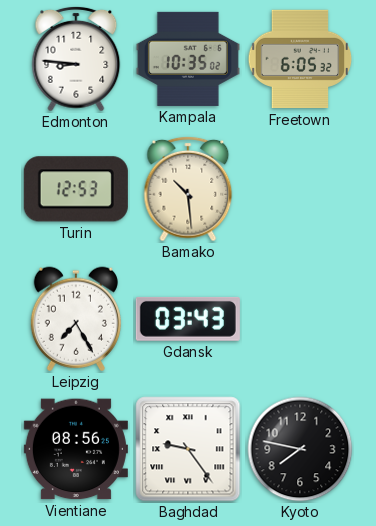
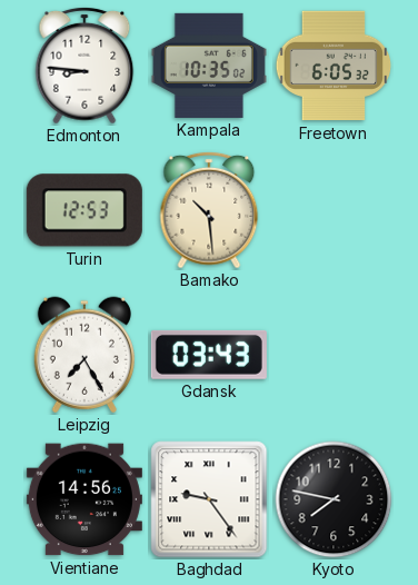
Vientiane: 08:56 -> 14:56
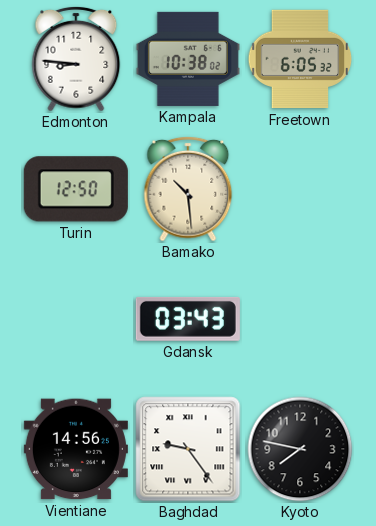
Kampala: 10:35 -> 10:38
Turin: 12:53 -> 12:50
Leipzig: 7:25 -> none
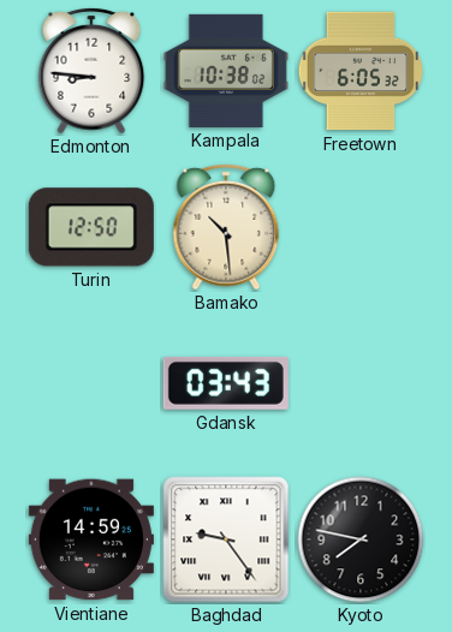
Vientiane: 14:56 -> 14:59
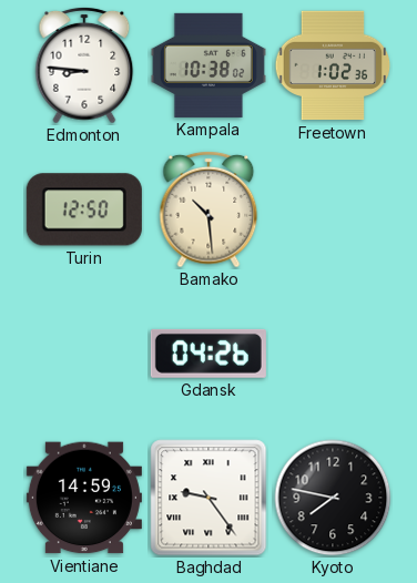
Freetown: 6:05 -> 1:02
Gdansk: 03:43 -> 04:26
